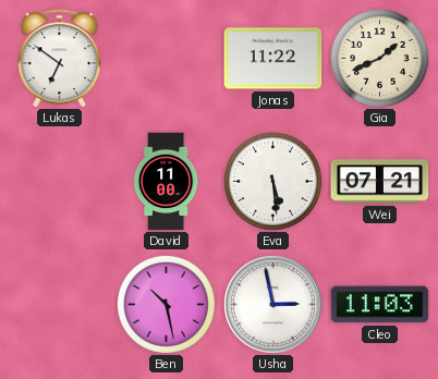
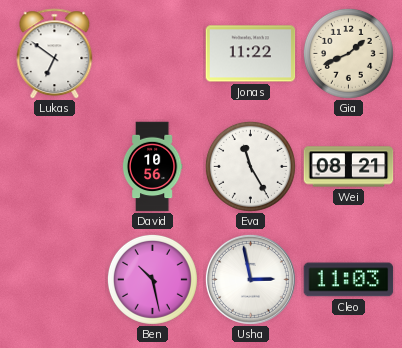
David: 11:00 -> 10:56
Eva: 5:29 -> 11:25
Wei: 07:21 -> 08:21
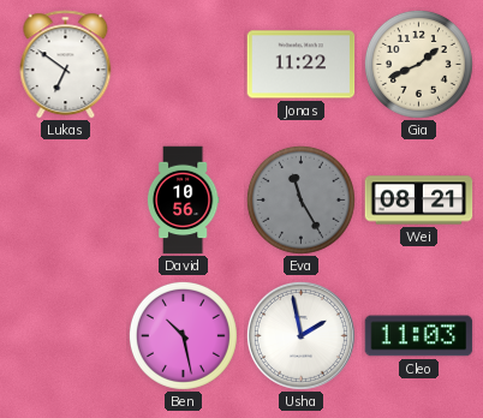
Eva dial: white -> grey
Usha: 2:58 -> 1:58
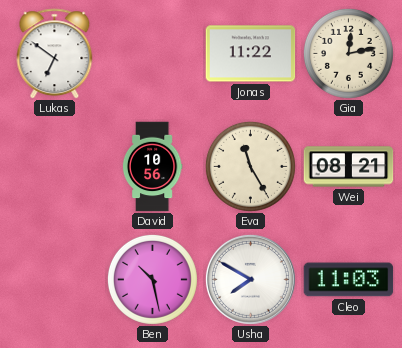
Gia: 1:41 -> 12:13
Eva dial: grey -> cream
Usha: 1:58 -> 7:50
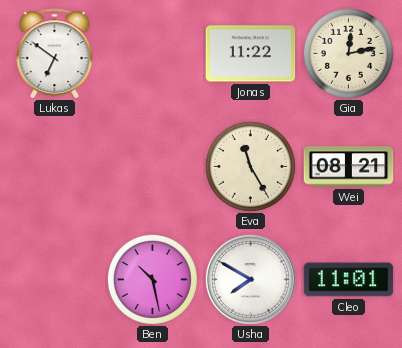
David: 10:56 -> none
Cleo: 11:03 -> 11:01
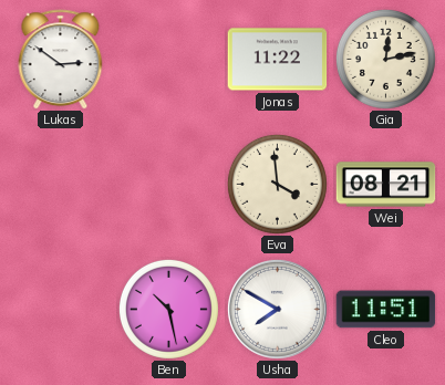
Lukas: 6:51 -> 2:51
Eva: 11:25 -> 3:59
Cleo: 11:01 -> 11:51
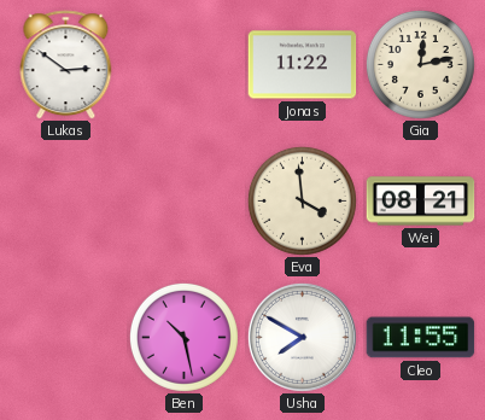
Cleo: 11:51 -> 11:55
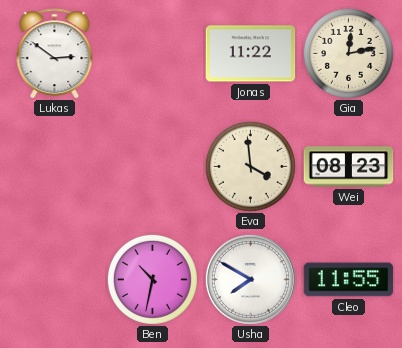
Wei: 08:21 -> 08:23
Ben: 10:28 -> 10:32
